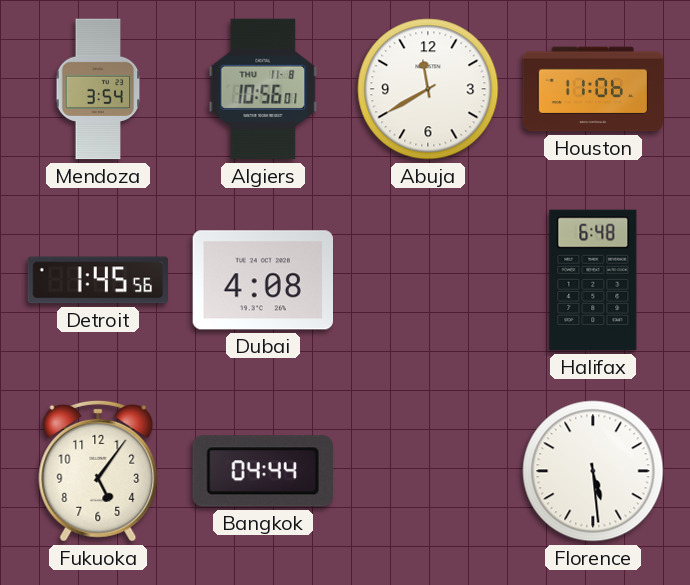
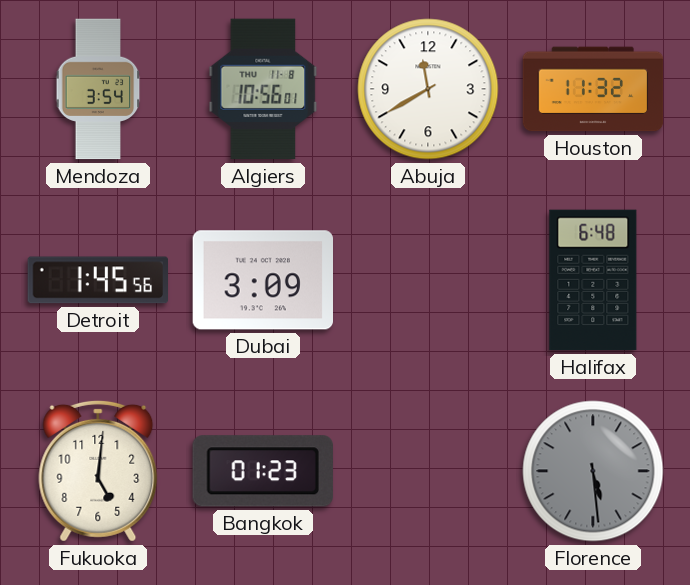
Houston: 11:06 -> 11:32
Dubai: 4:08 -> 3:09
Fukuoka: 5:06 -> 5:01
Bangkok: 04:44 -> 01:23
Florence dial: white -> grey
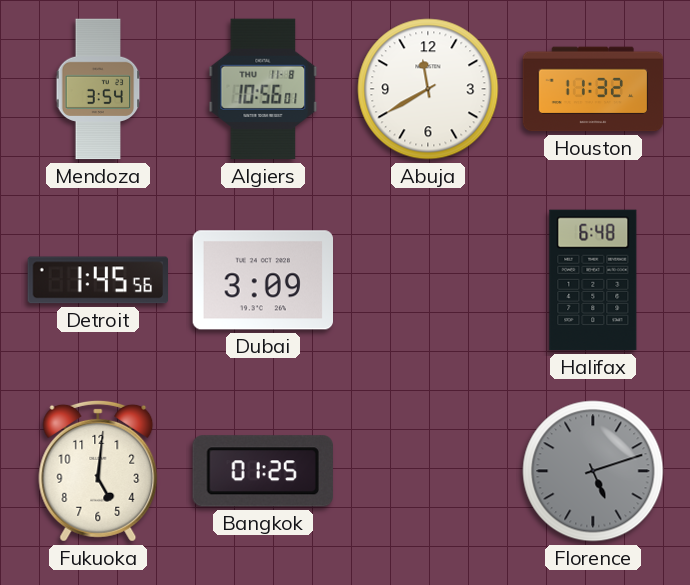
Bangkok: 01:23 -> 01:25
Florence: 5:29 -> 5:12
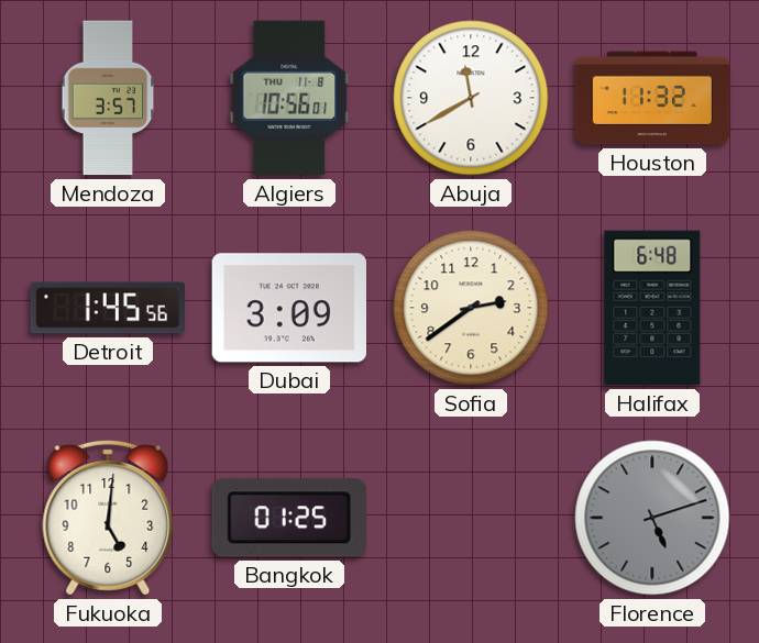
Mendoza: 3:54 -> 3:57
Sofia: none -> 2:39
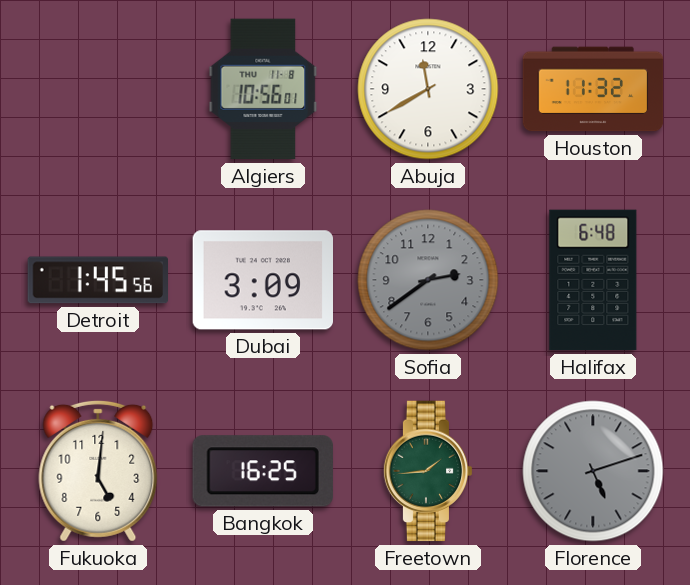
Mendoza: 3:57 -> none
Sofia dial: cream -> grey
Bangkok: 01:25 -> 16:25
Freetown: none -> 1:44
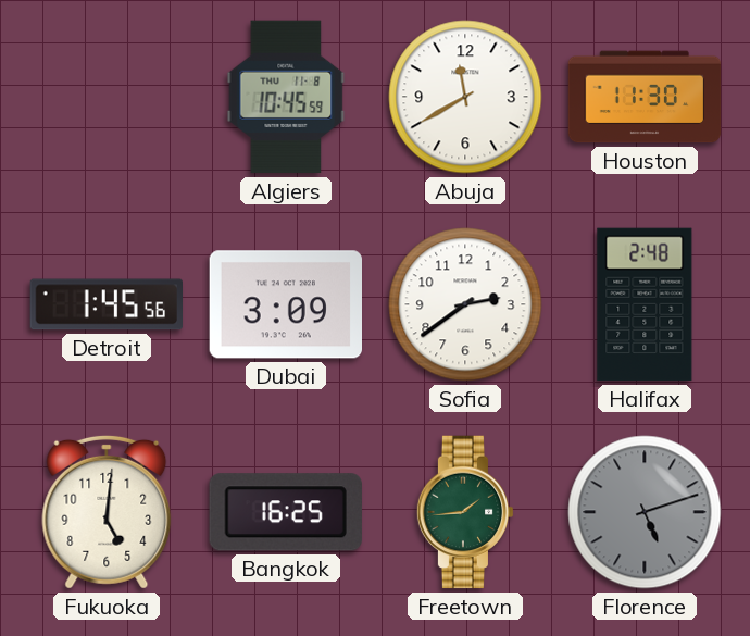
Algiers: 10:56 -> 10:45
Houston: 11:32 -> 11:30
Sofia dial: grey -> white
Halifax: 6:48 -> 2:48
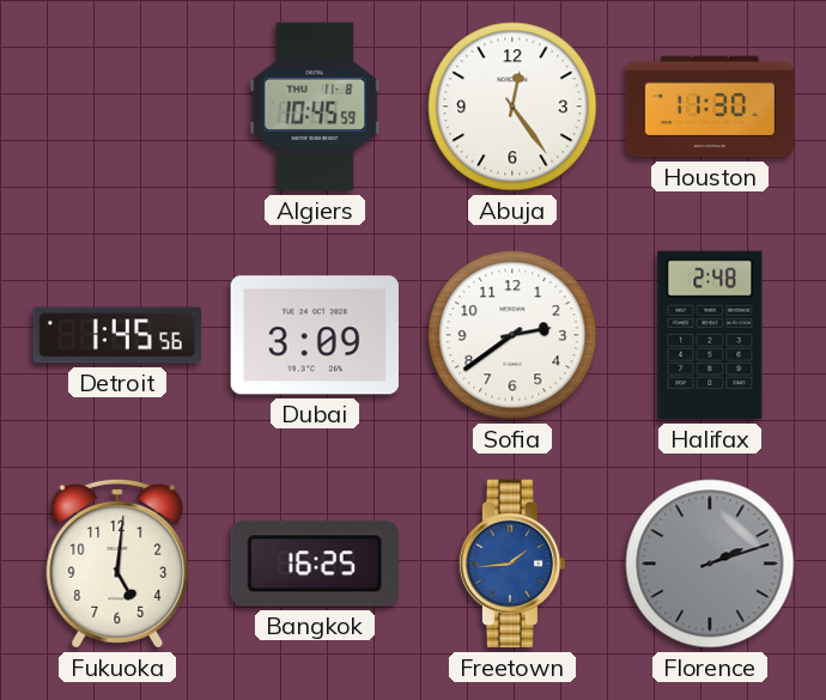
Abuja: 11:40 -> 12:24
Freetown dial: green -> blue
Florence: 5:12 -> 2:12
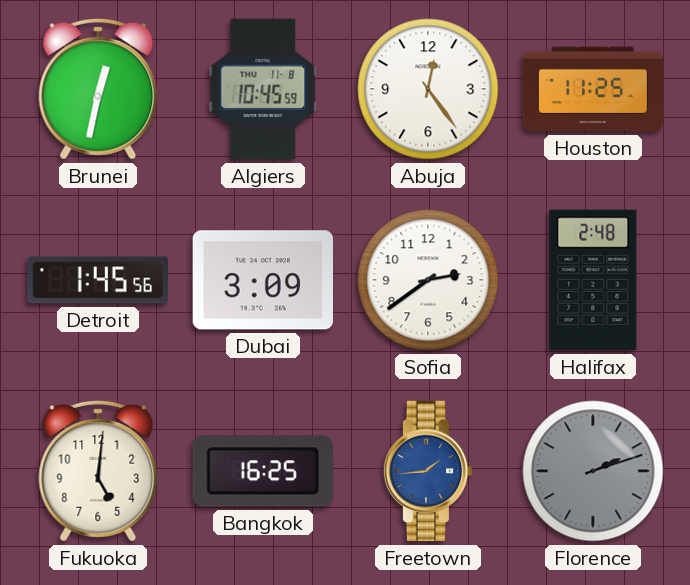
Brunei: none -> 12:32
Houston: 11:30 -> 11:25
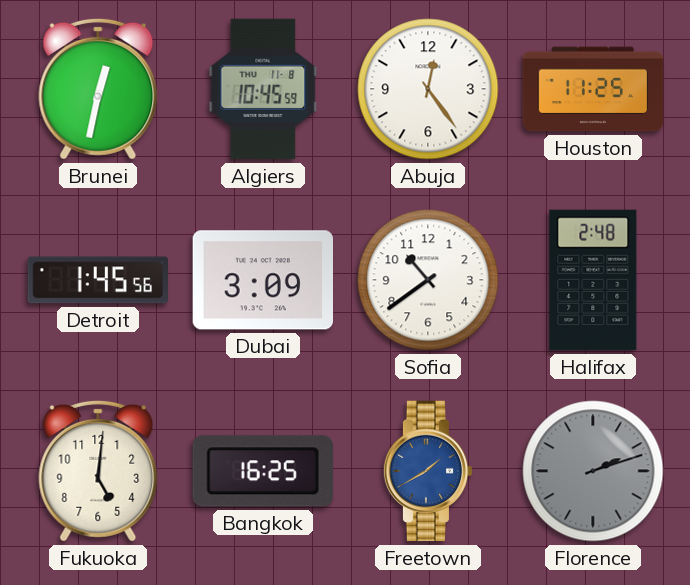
Sofia: 2:39 -> 10:39
Freetown: 1:44 -> 1:40
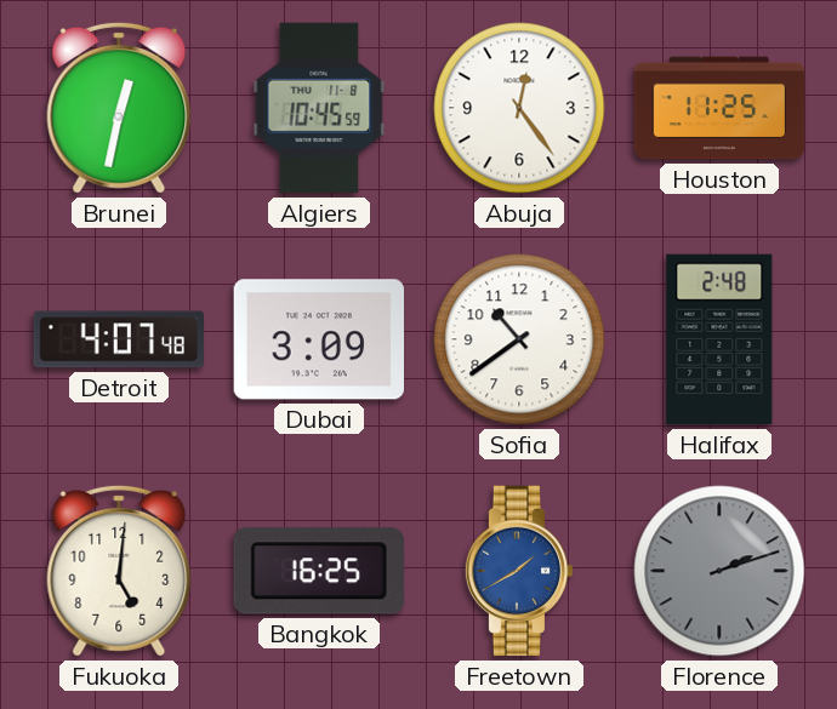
Detroit: 1:45 -> 4:07
